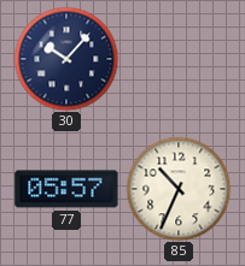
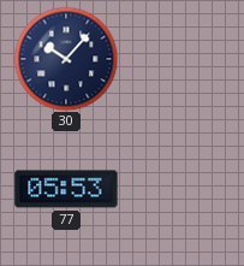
77: 05:57 -> 05:53
85: 10:34 -> none
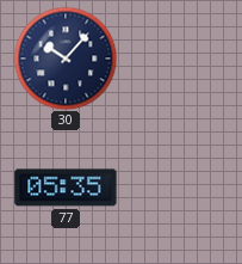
77: 05:53 -> 05:35
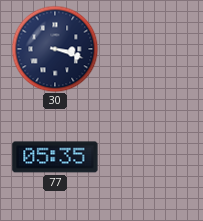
30: 10:07 -> 3:18
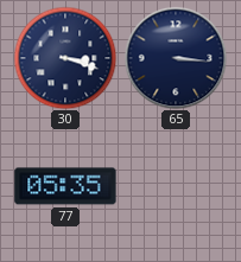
65: none -> 3:16
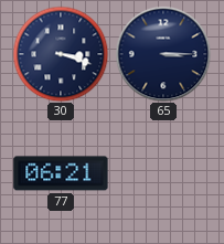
65: 3:16 -> 3:15
77: 05:35 -> 06:21
